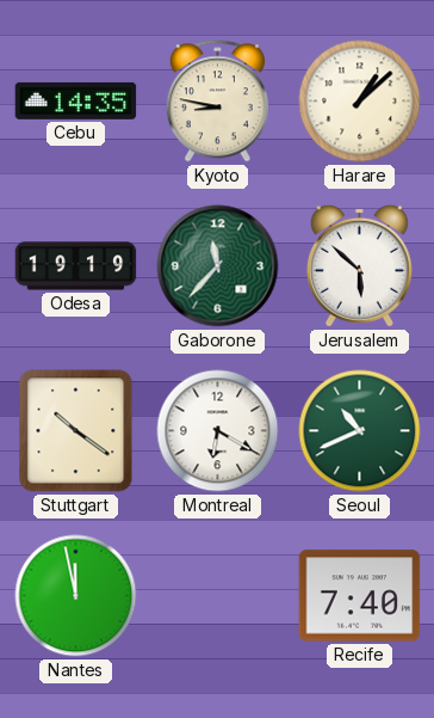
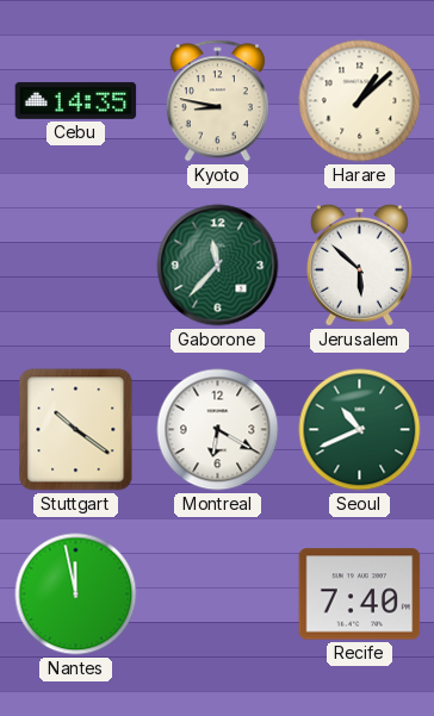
Odesa: 19:19 -> none
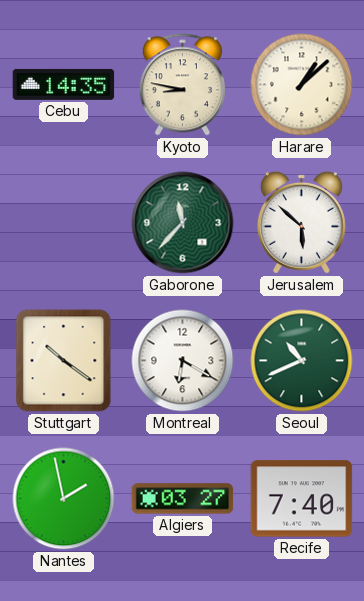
Nantes: 11:58 -> 1:58
Algiers: none -> 03:27
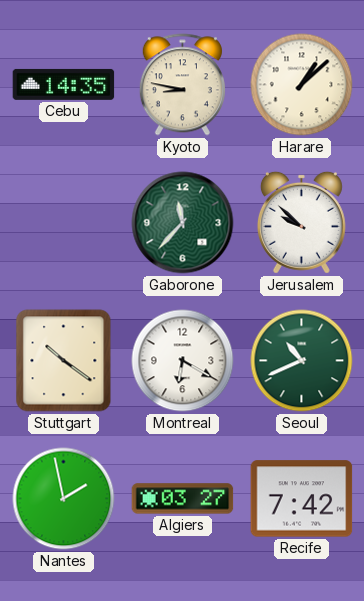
Jerusalem: 5:52 -> 9:52
Recife: 7:40 -> 7:42
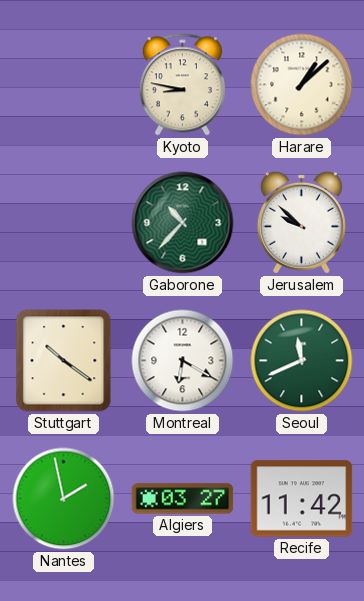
Cebu: 14:35 -> none
Gaborone: 11:37 -> 10:37
Seoul: 10:41 -> 11:41
Recife: 7:42 -> 11:42
